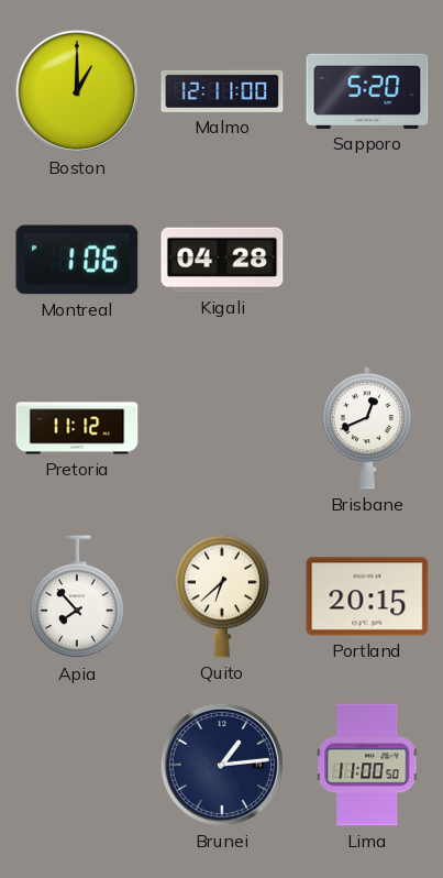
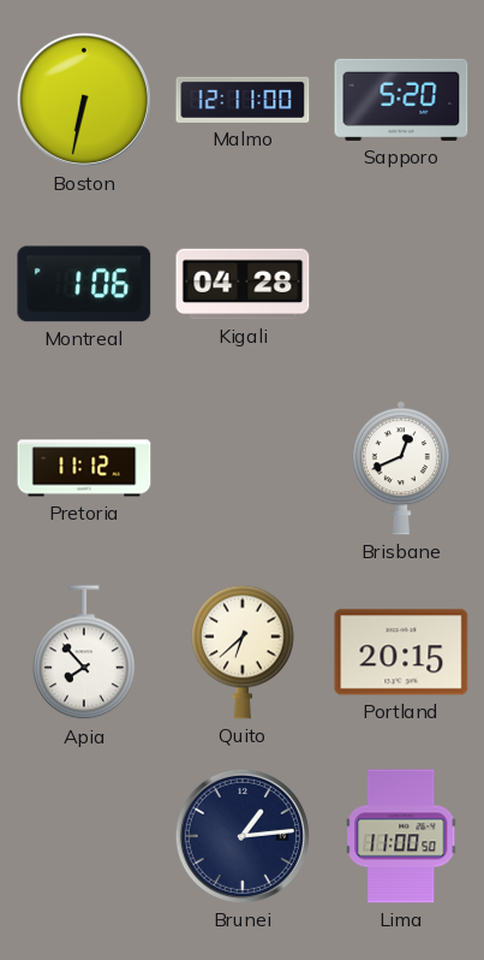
Boston: 1:00 -> 6:32
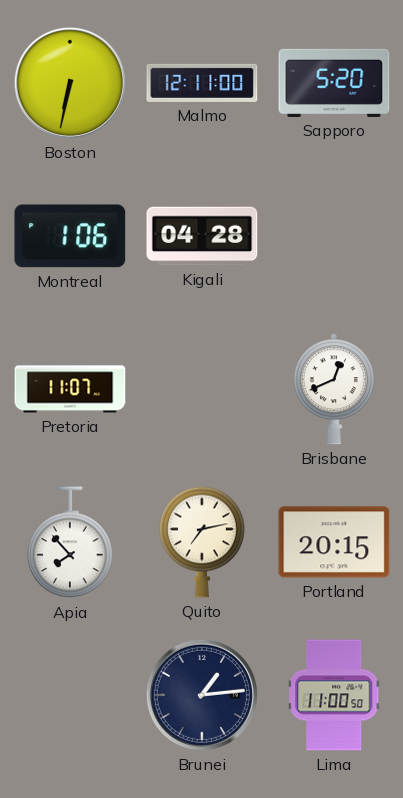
Pretoria: 11:12 -> 11:07
Quito: 6:38 -> 7:13
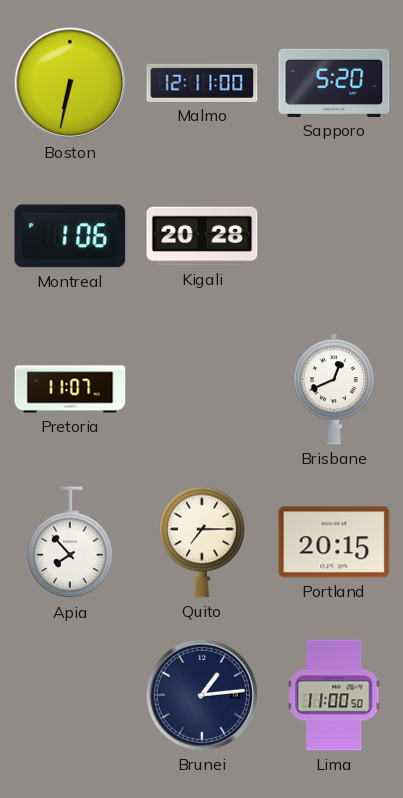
Kigali: 04:28 -> 20:28
Quito: 7:13 -> 7:15
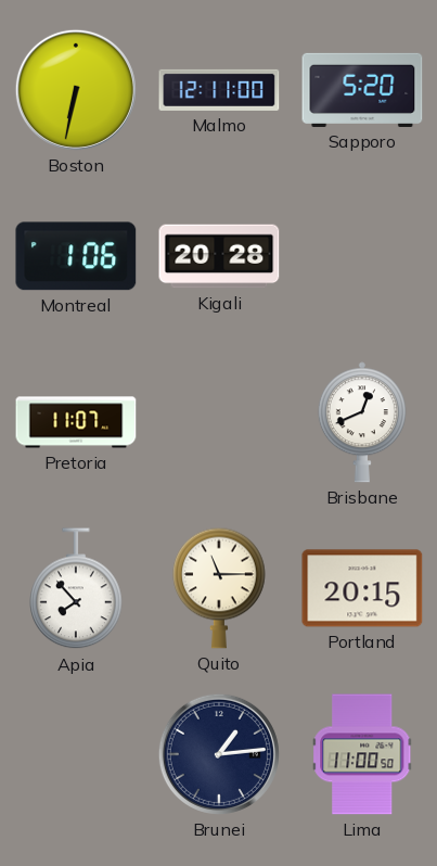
Quito: 7:15 -> 11:15
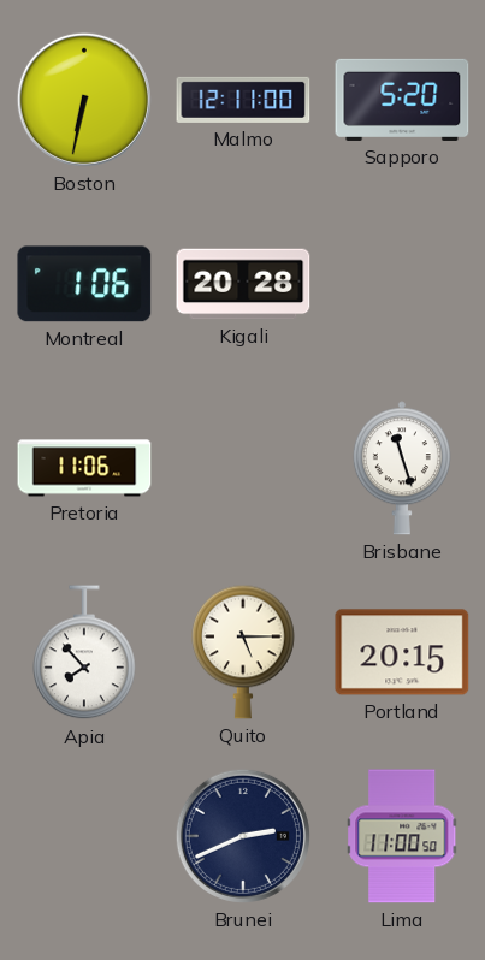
Pretoria: 11:07 -> 11:06
Brisbane: 12:41 -> 11:27
Quito: 11:15 -> 5:15
Brunei: 1:14 -> 2:41
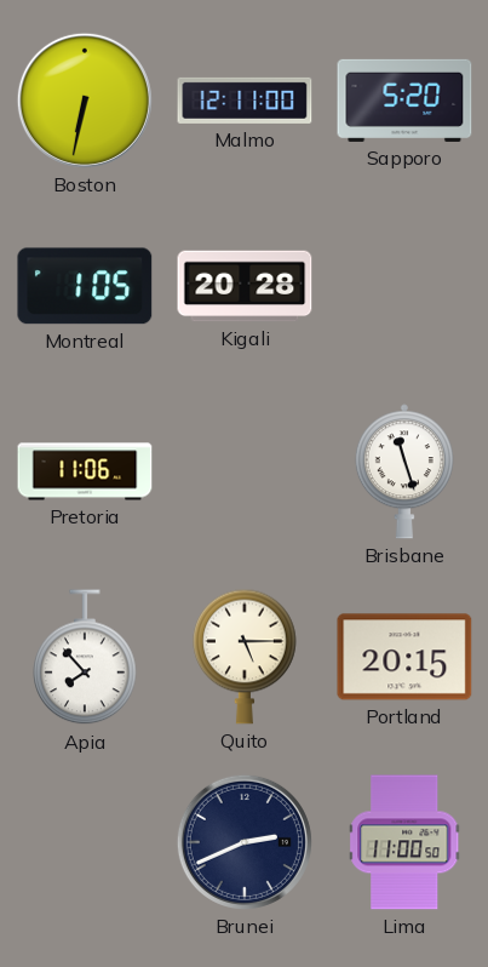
Montreal: 1:06 -> 1:05
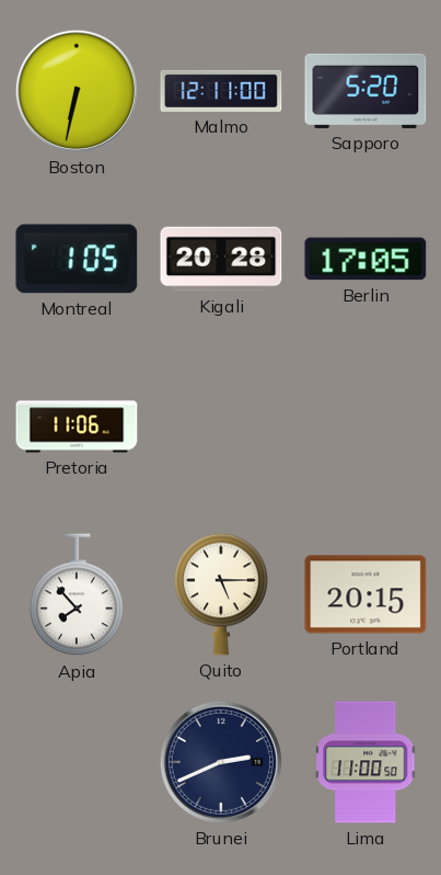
Berlin: none -> 17:05
Brisbane: 11:27 -> none
